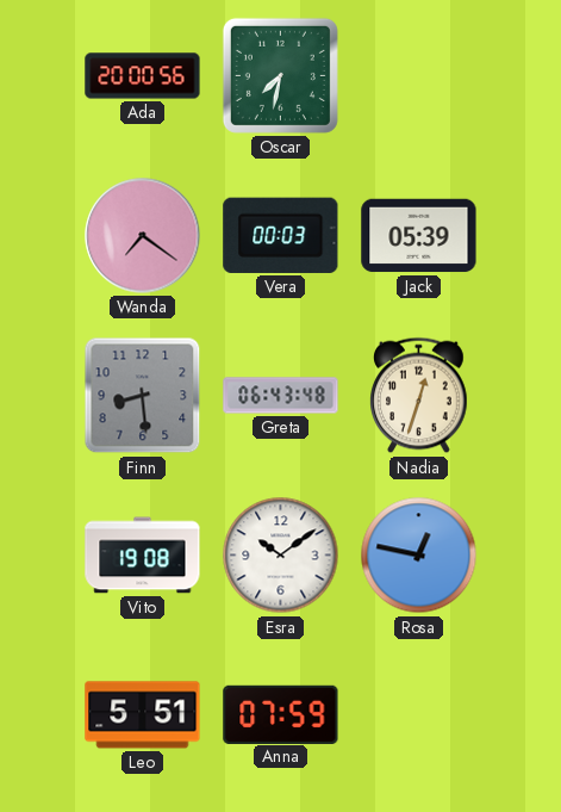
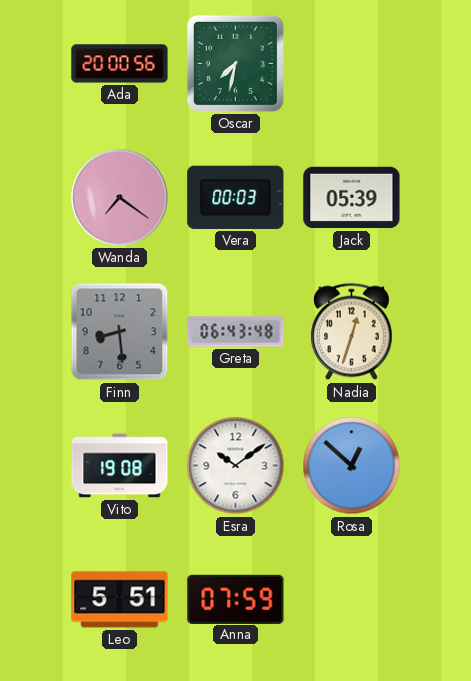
Rosa: 12:47 -> 12:52
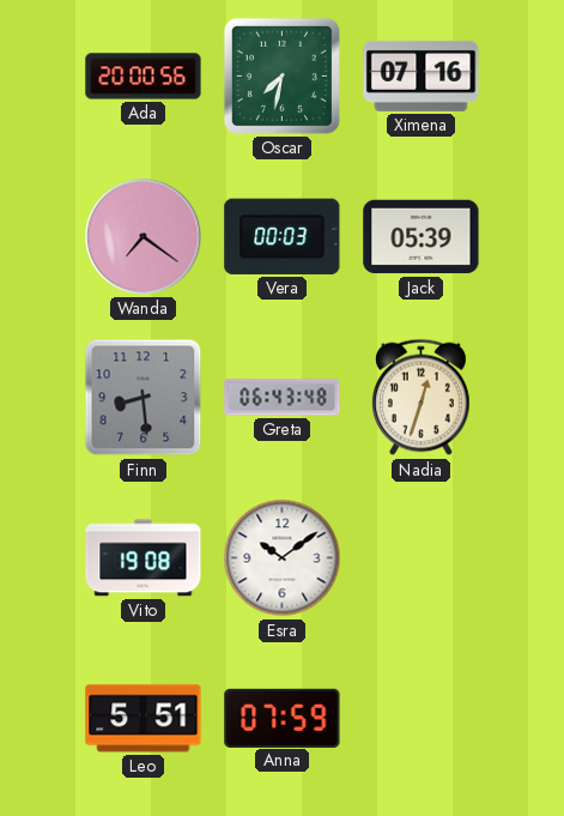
Ximena: none -> 07:16
Rosa: 12:52 -> none
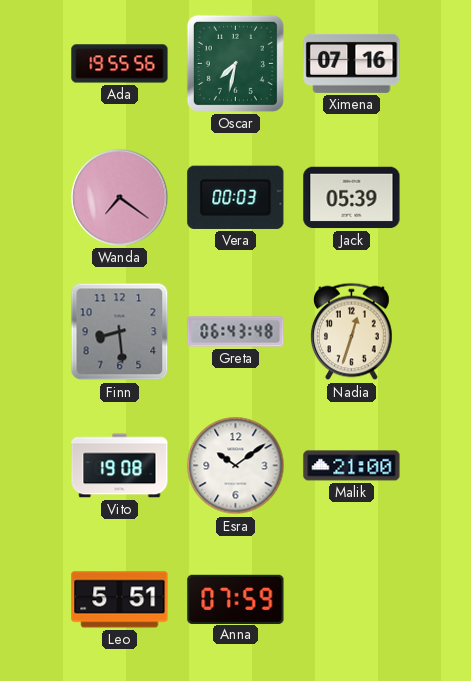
Ada: 20:00 -> 19:55
Malik: none -> 21:00
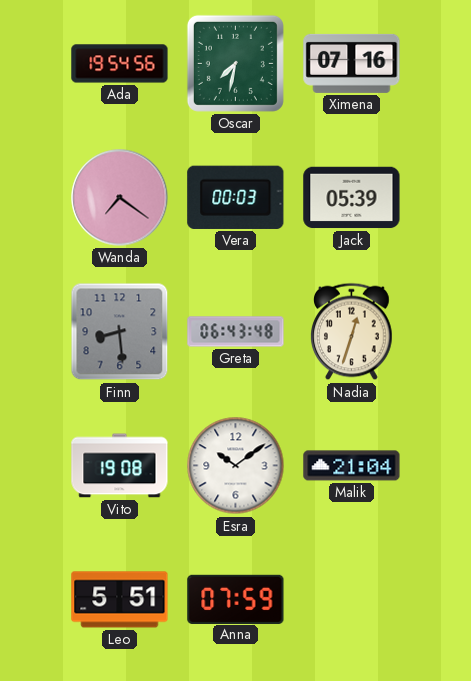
Ada: 19:55 -> 19:54
Malik: 21:00 -> 21:04
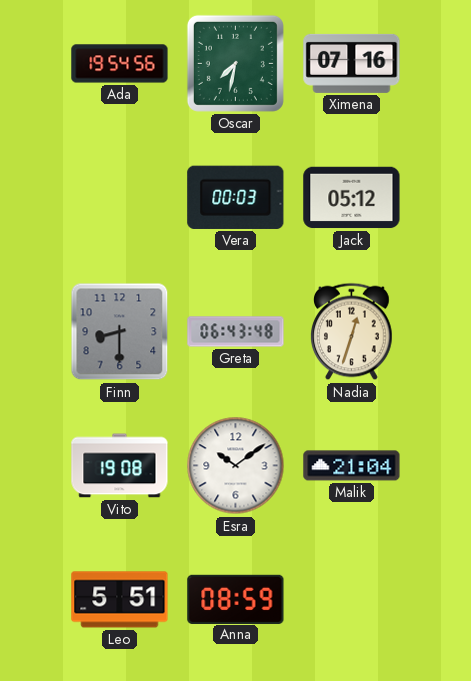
Wanda: 7:21 -> none
Jack: 05:39 -> 05:12
Finn: 8:29 -> 8:30
Anna: 07:59 -> 08:59
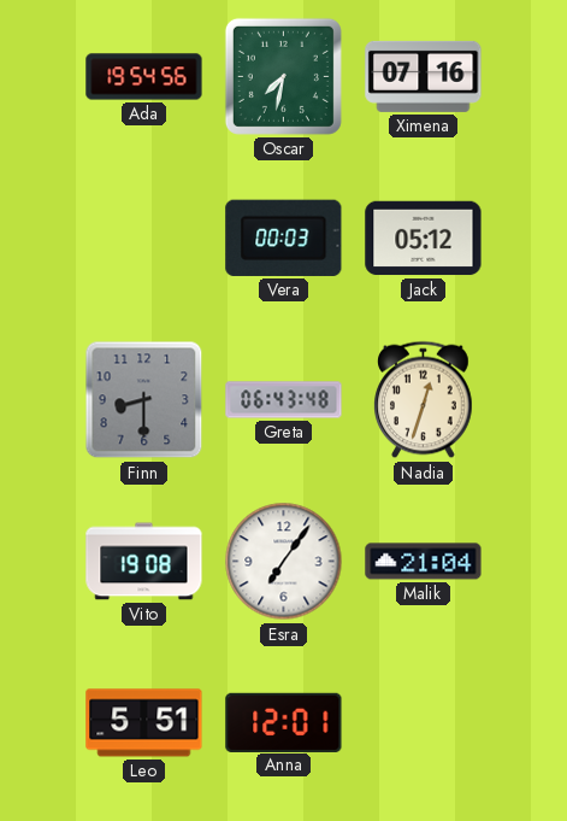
Esra: 10:09 -> 7:06
Anna: 08:59 -> 12:01
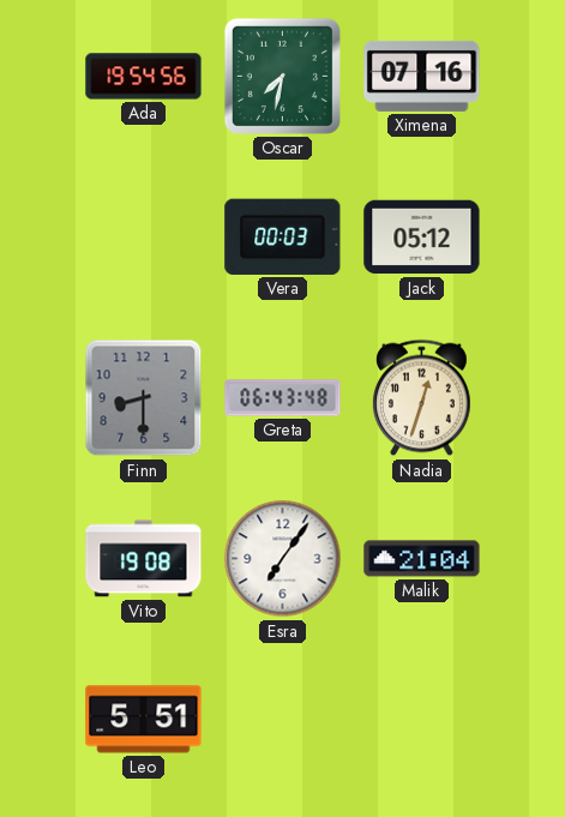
Anna: 12:01 -> none
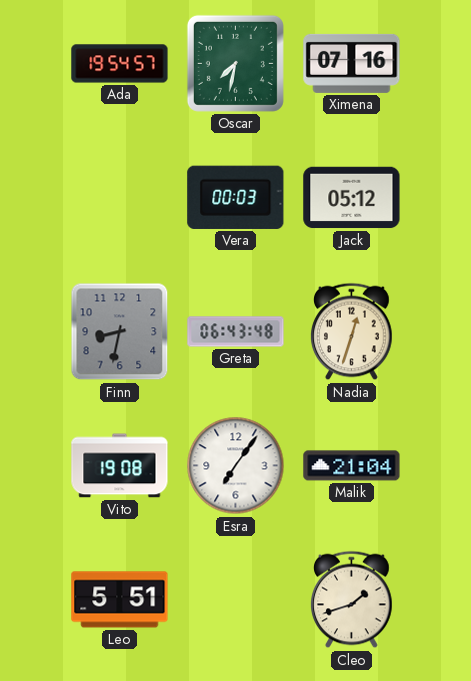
Ada: 19:54:56 -> 19:54:57
Finn: 8:30 -> 8:32
Cleo: none -> 1:42
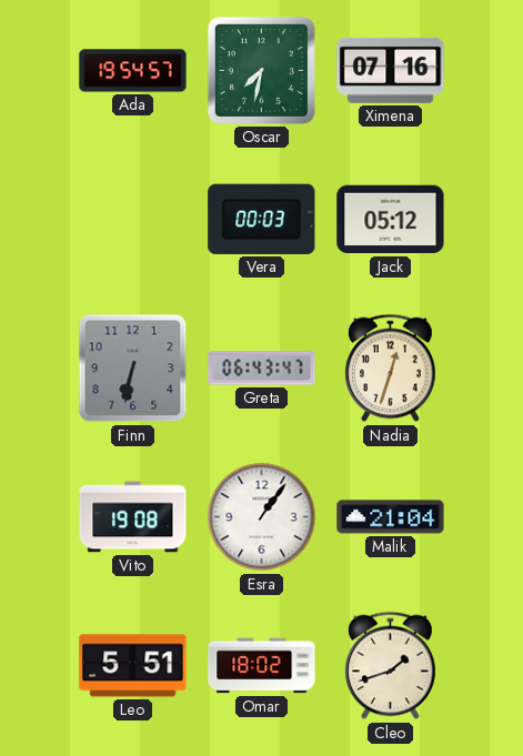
Finn: 8:32 -> 6:32
Greta: 06:43:48 -> 06:43:47
Esra: 7:06 -> 1:06
Omar: none -> 18:02
